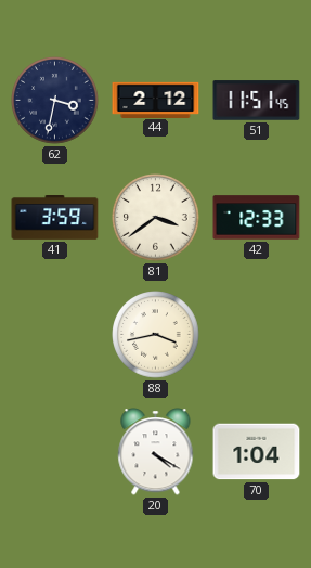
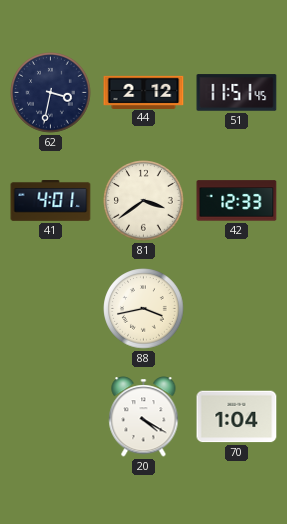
41: 3:59 -> 4:01
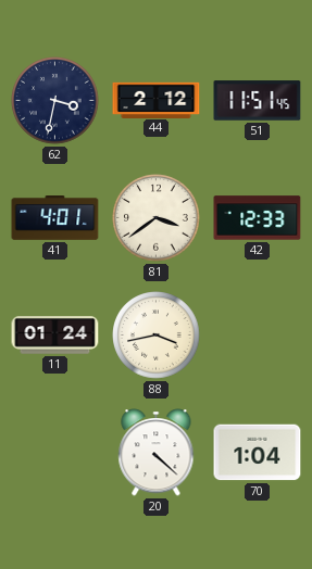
11: none -> 01:24
20: 4:20 -> 4:22
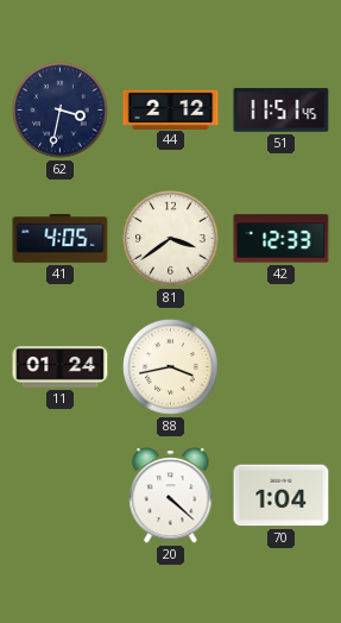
41: 4:01 -> 4:05
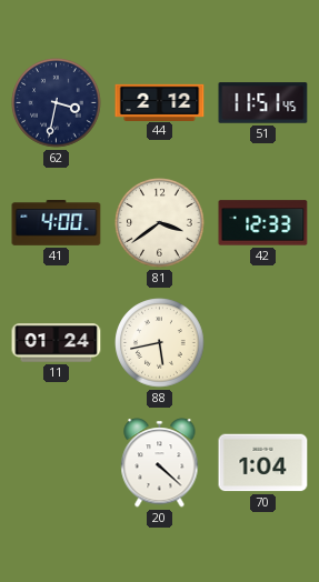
41: 4:05 -> 4:00
88: 3:43 -> 5:43
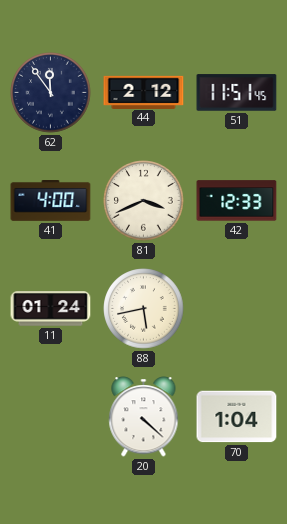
62: 3:32 -> 11:54
81: 3:39 -> 3:41
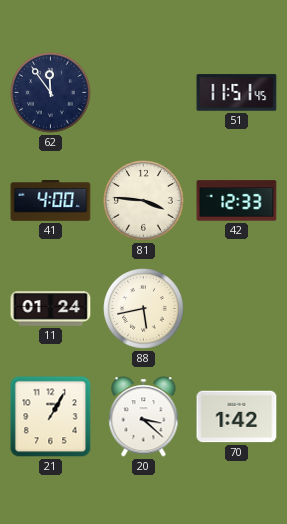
44: 2:12 -> none
81: 3:41 -> 3:46
21: none -> 1:05
20: 4:22 -> 3:22
70: 1:04 -> 1:42
